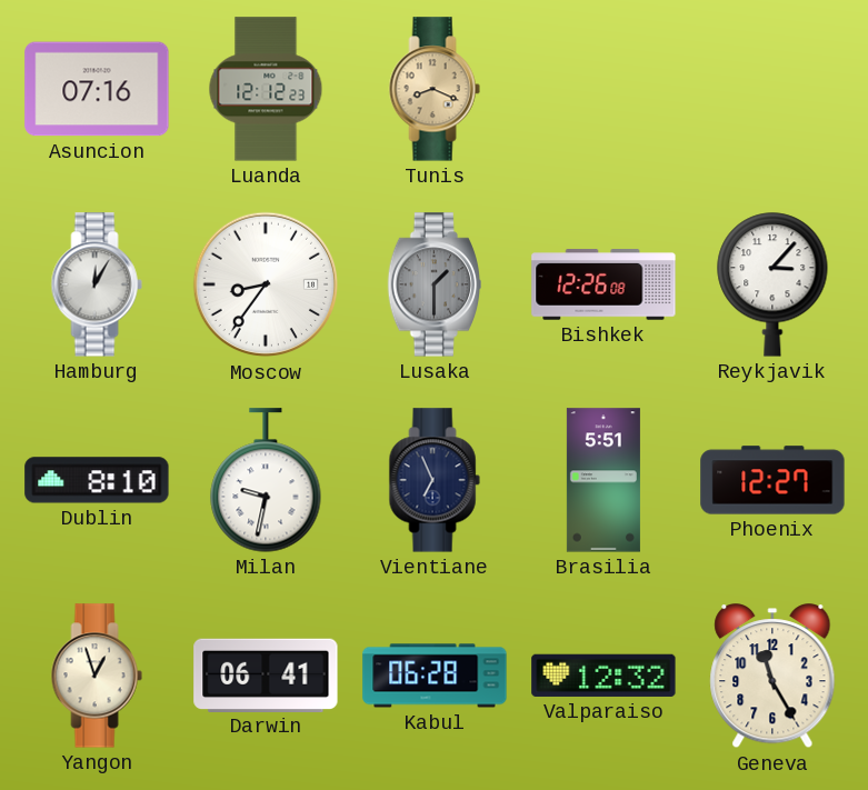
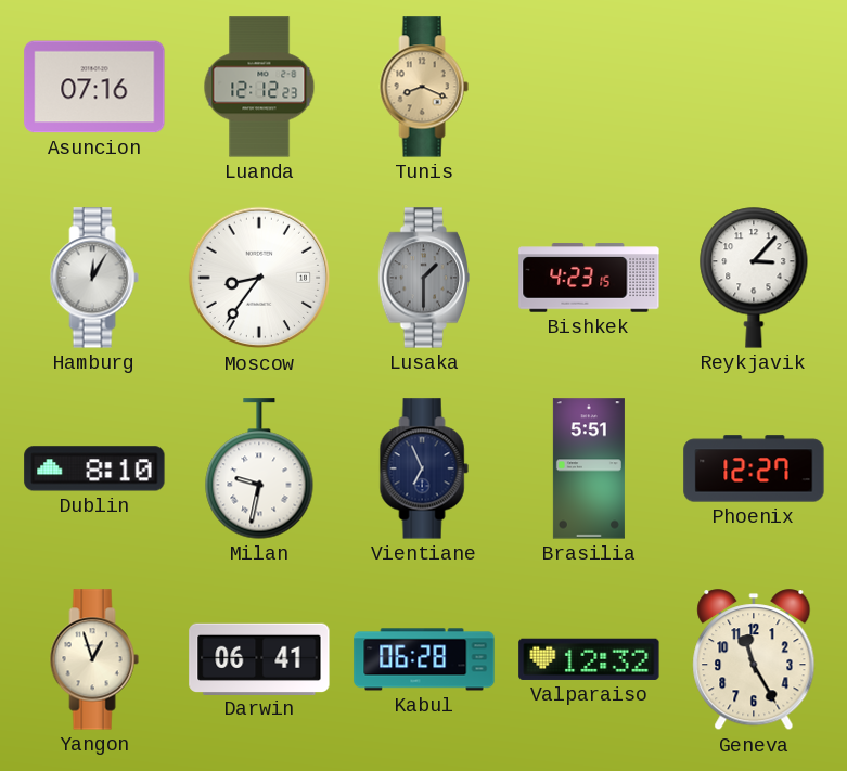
Bishkek: 12:26 -> 4:23
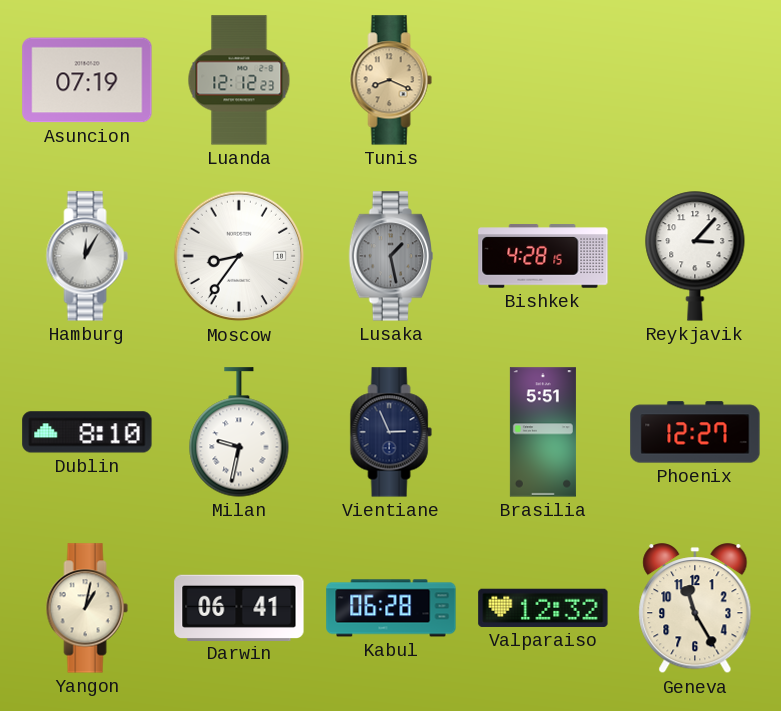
Asuncion: 07:16 -> 07:19
Lusaka: 1:30 -> 1:28
Bishkek: 4:23 -> 4:28
Vientiane: 6:56 -> 2:56
Yangon: 12:57 -> 1:02
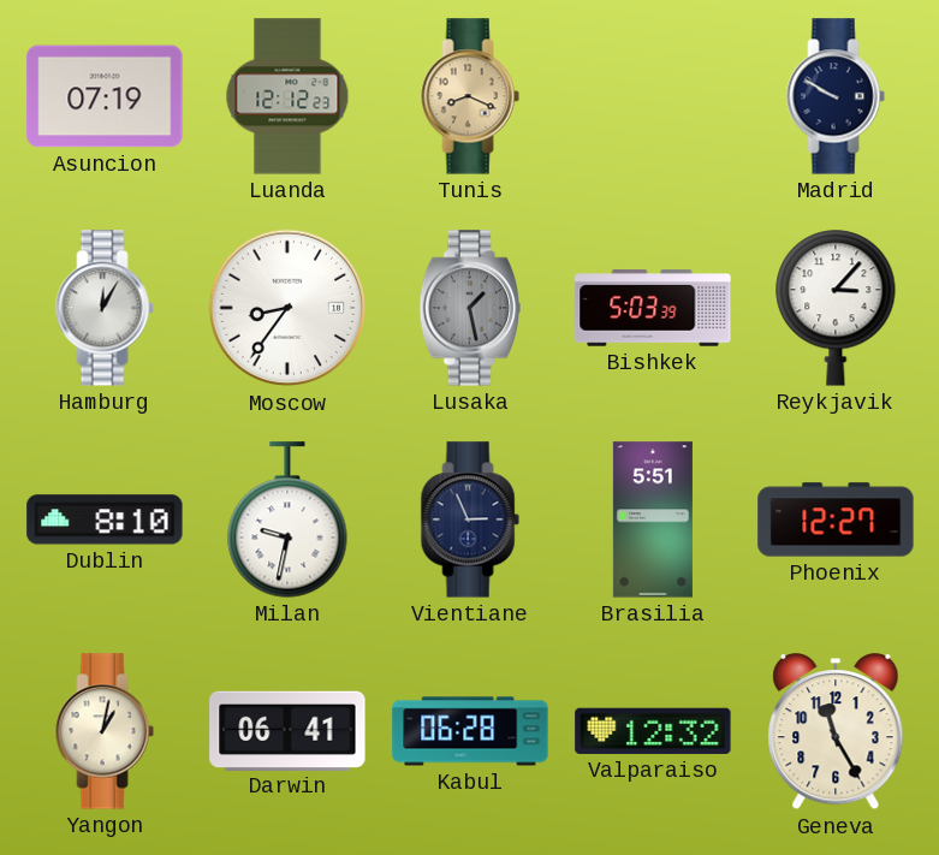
Madrid: none -> 9:50
Bishkek: 4:28 -> 5:03
